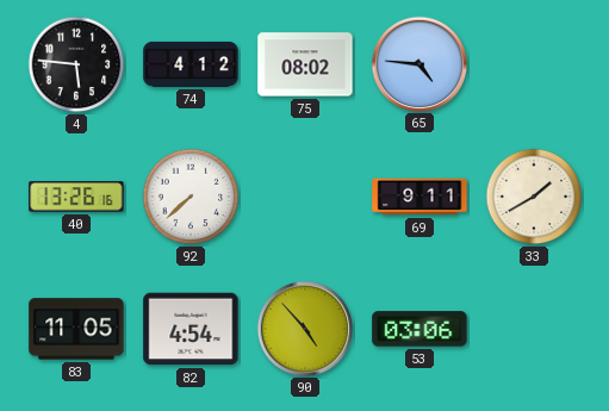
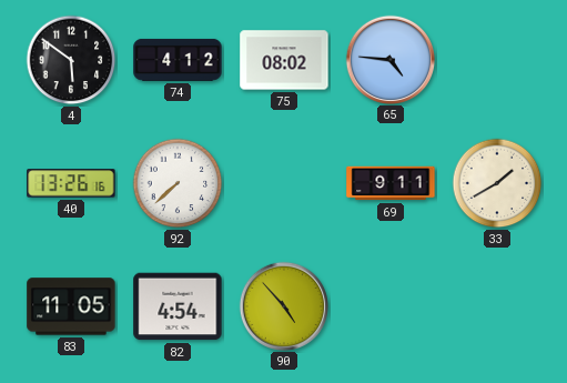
4: 5:46 -> 5:51
53: 03:06 -> none
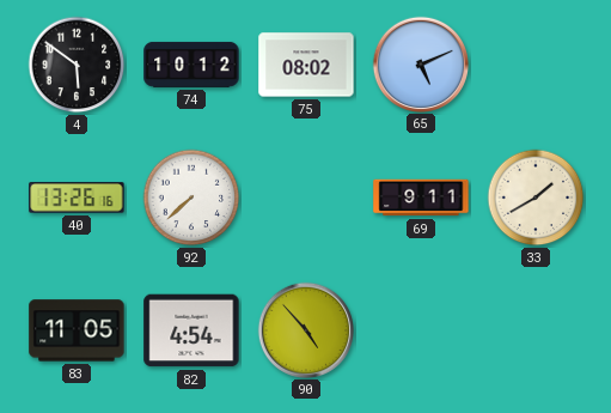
74: 4:12 -> 10:12
65: 4:46 -> 5:11
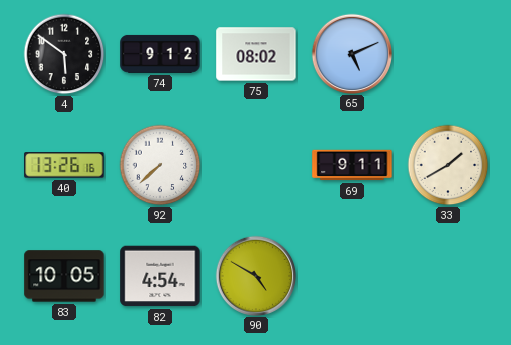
74: 10:12 -> 9:12
83: 11:05 -> 10:05
90: 4:53 -> 4:50
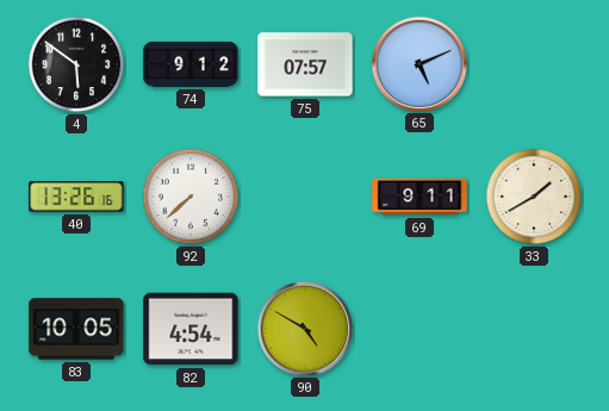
75: 08:02 -> 07:57
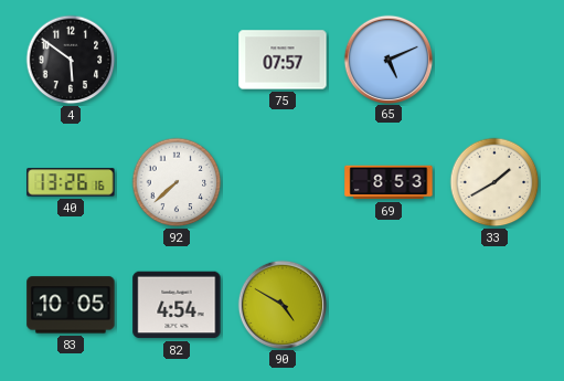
74: 9:12 -> none
69: 9:11 -> 8:53
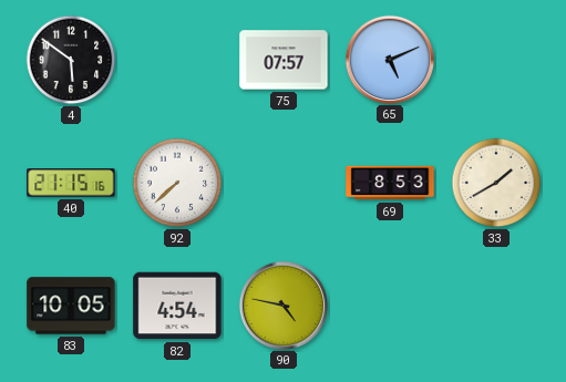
40: 13:26 -> 21:15
90: 4:50 -> 4:47
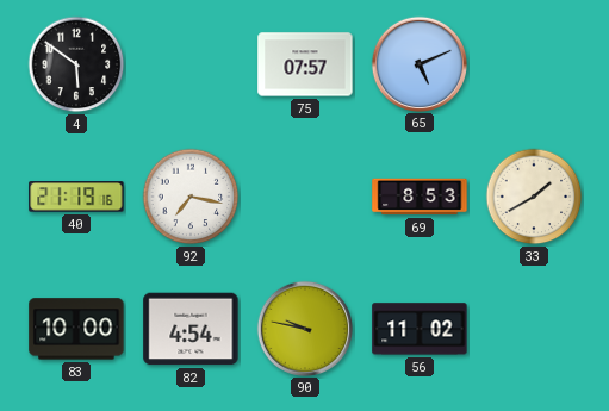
40: 21:15 -> 21:19
92: 7:38 -> 7:17
83: 10:05 -> 10:00
90: 4:47 -> 9:47
56: none -> 11:02
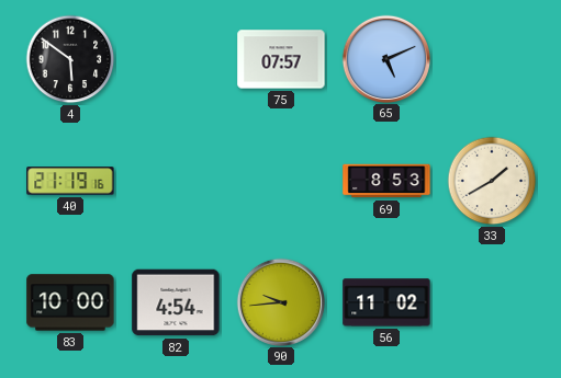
92: 7:17 -> none
90: 9:47 -> 9:44
